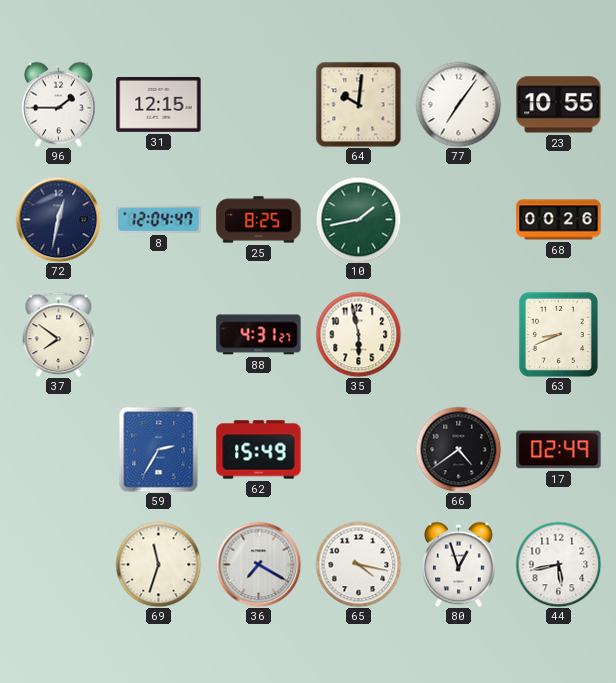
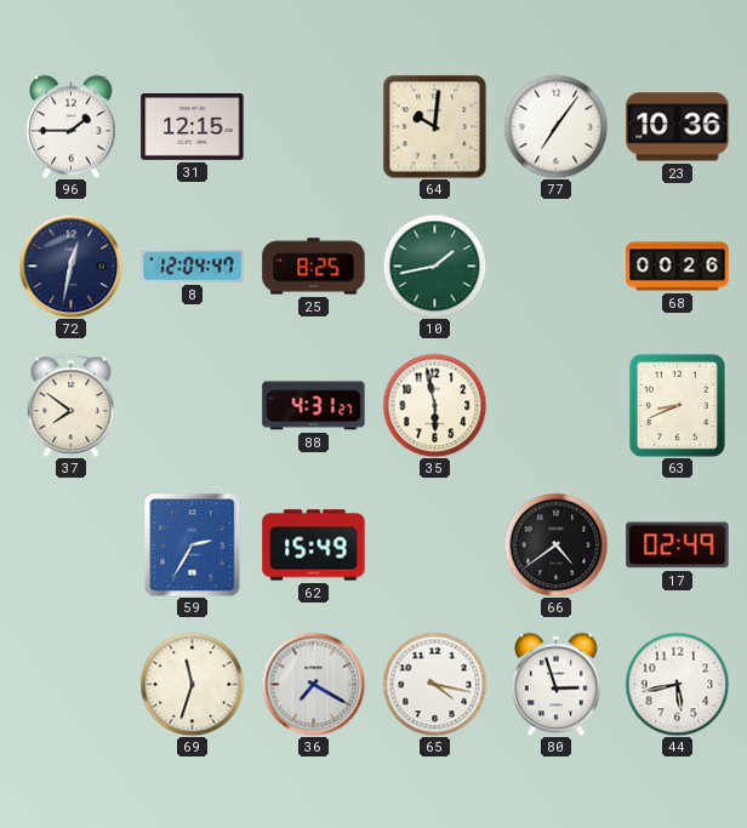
23: 10:55 -> 10:36
80: 12:57 -> 2:57
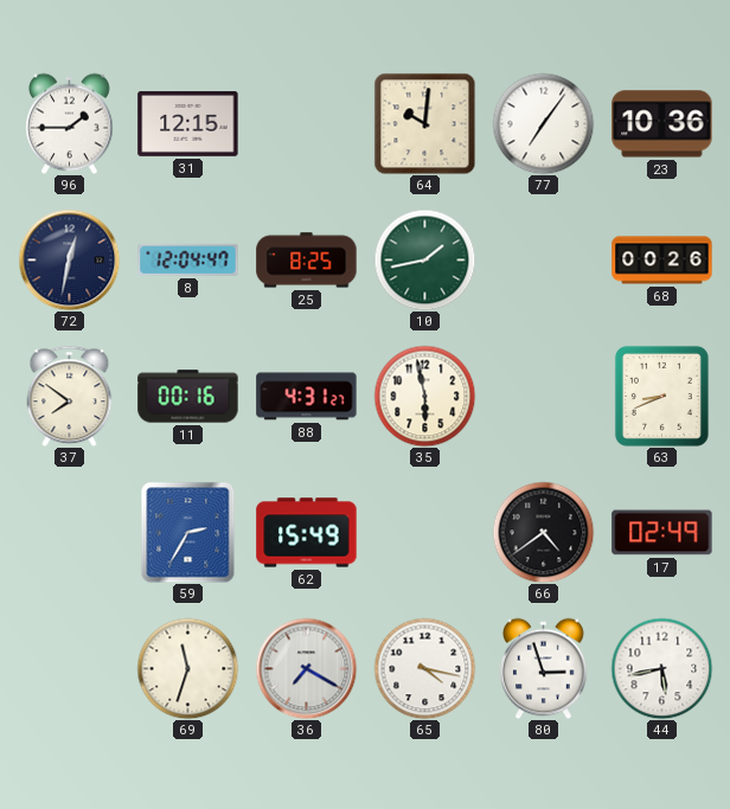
11: none -> 00:16
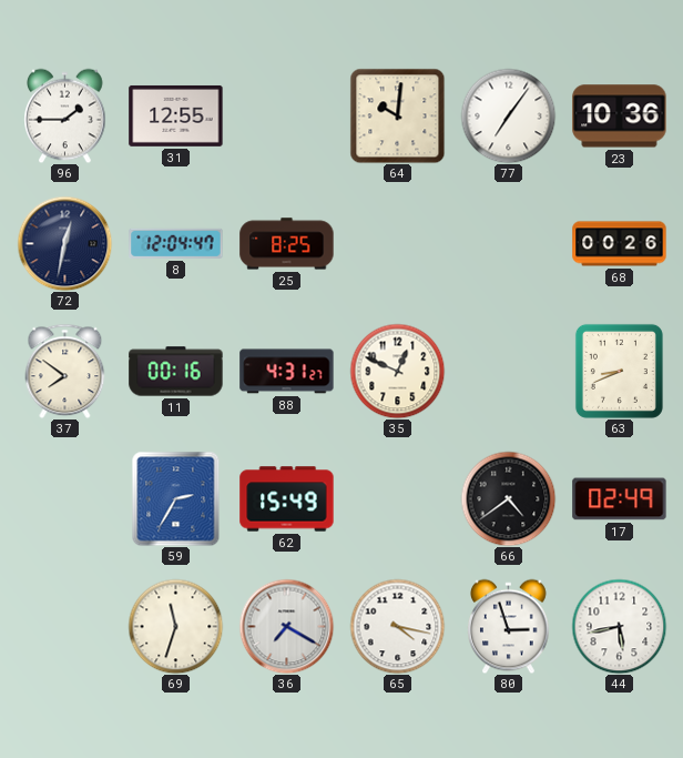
31: 12:15 -> 12:55
10: 1:43 -> none
35: 5:58 -> 12:49
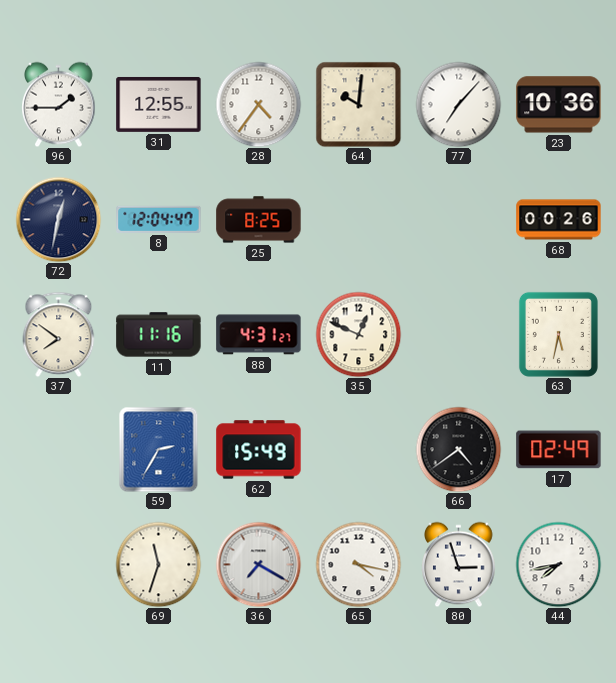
28: none -> 4:36
77: 7:06 -> 7:07
11: 00:16 -> 11:16
63: 8:41 -> 5:32
44: 5:43 -> 7:43
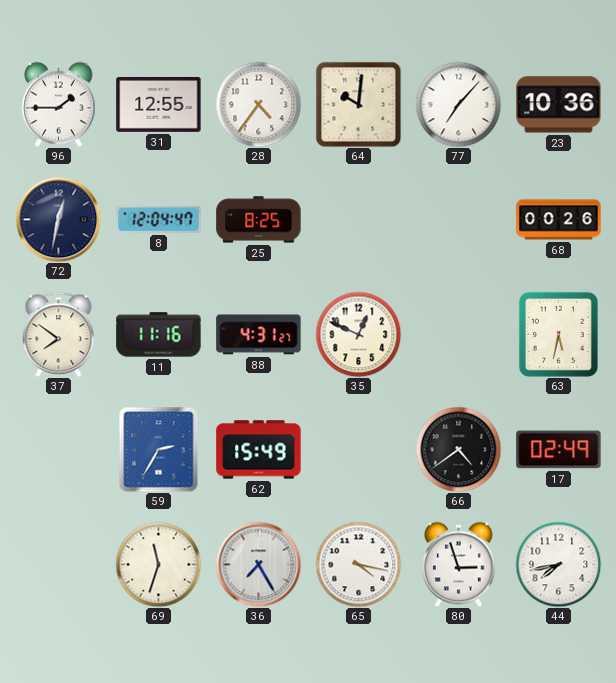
36: 7:20 -> 7:25
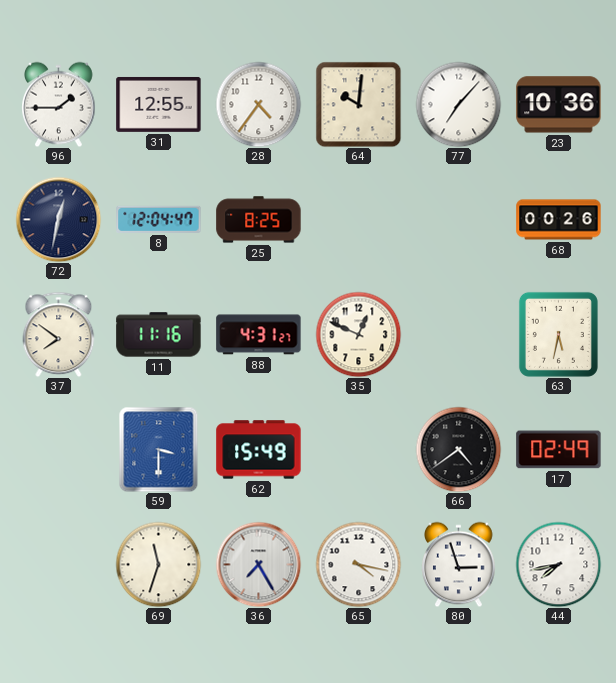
59: 2:35 -> 3:30
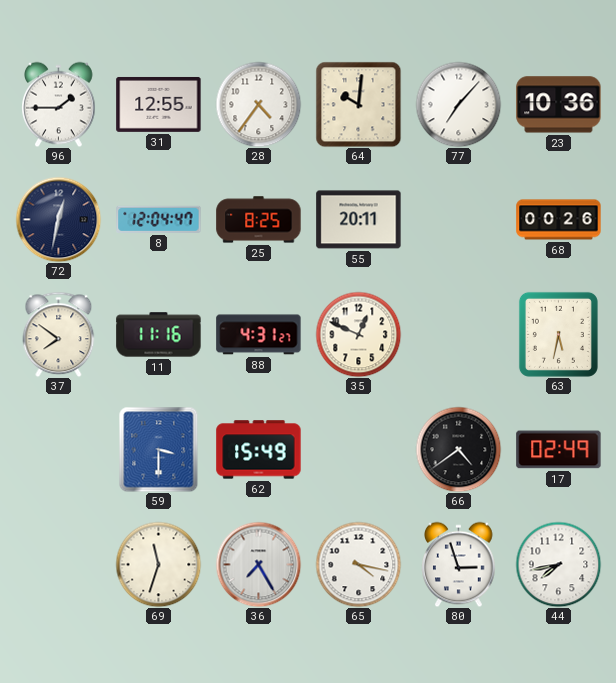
55: none -> 20:11
